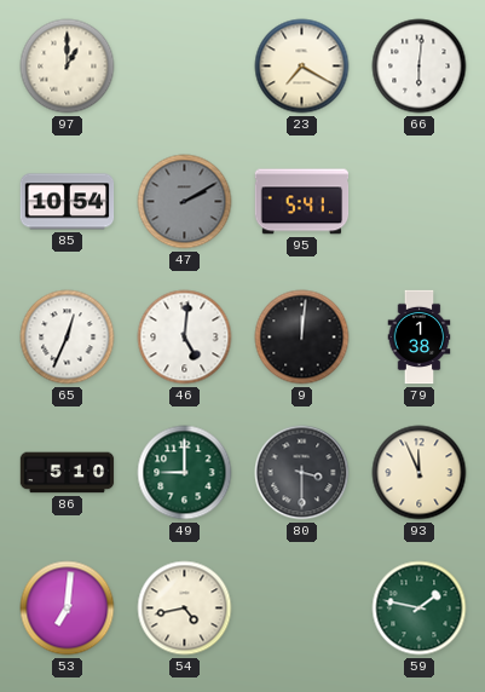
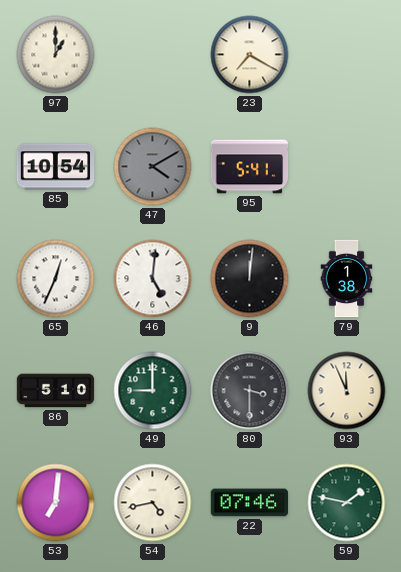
66: 6:01 -> none
47: 2:10 -> 4:10
22: none -> 07:46
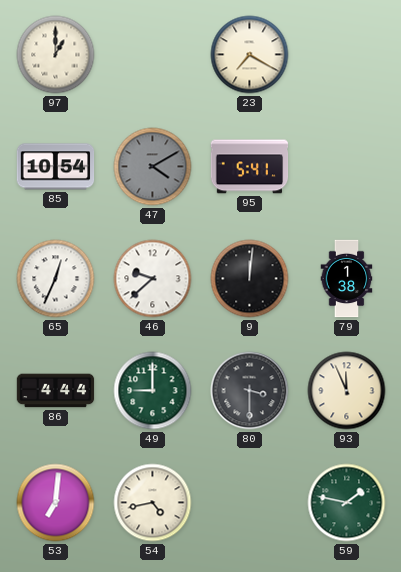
46: 5:01 -> 9:38
86: 5:10 -> 4:44
22: 07:46 -> none
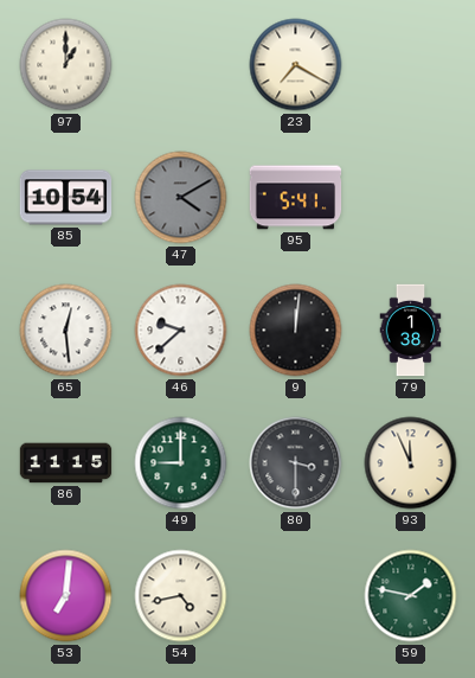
65: 12:34 -> 12:29
86: 4:44 -> 11:15
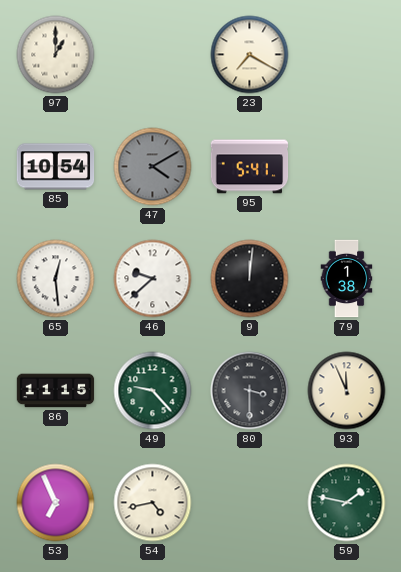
49: 9:00 -> 9:23
53: 7:01 -> 6:56
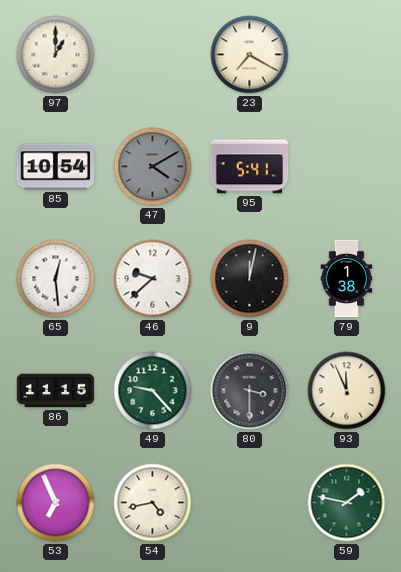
9: 12:01 -> 12:02
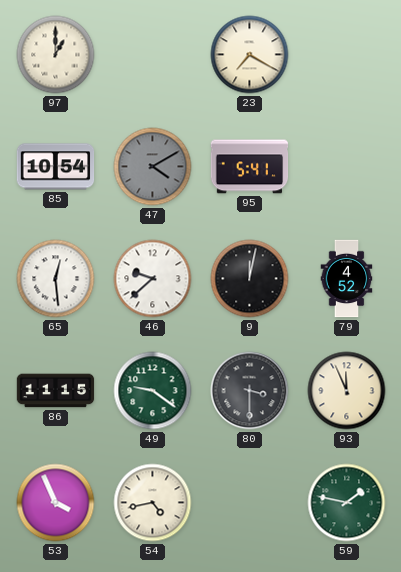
79: 1:38 -> 4:52
49: 9:23 -> 9:21
53: 6:56 -> 3:56
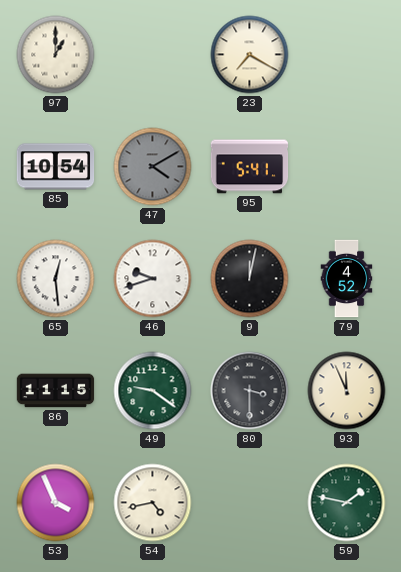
46: 9:38 -> 9:42
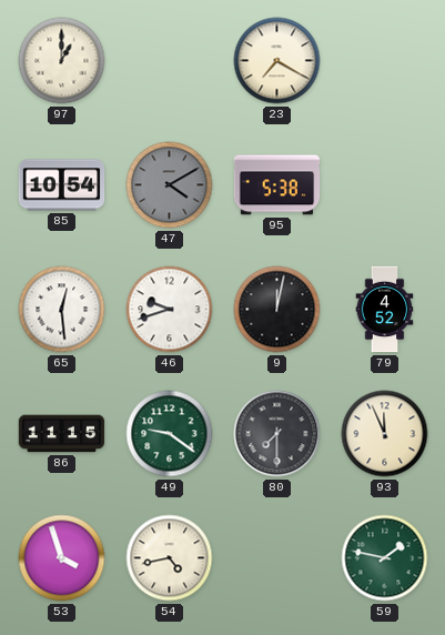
95: 5:41 -> 5:38
80: 3:30 -> 7:30
53: 3:56 -> 3:57
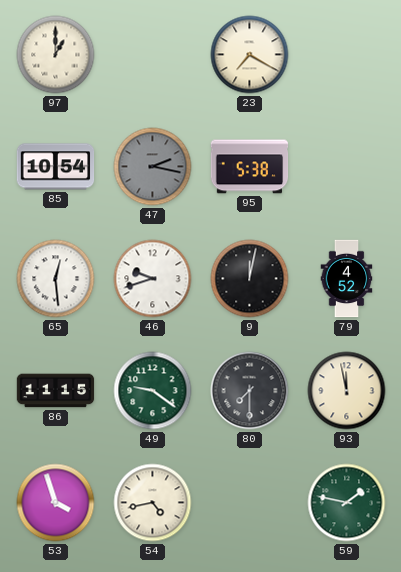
47: 4:10 -> 2:17
93: 11:56 -> 11:58
